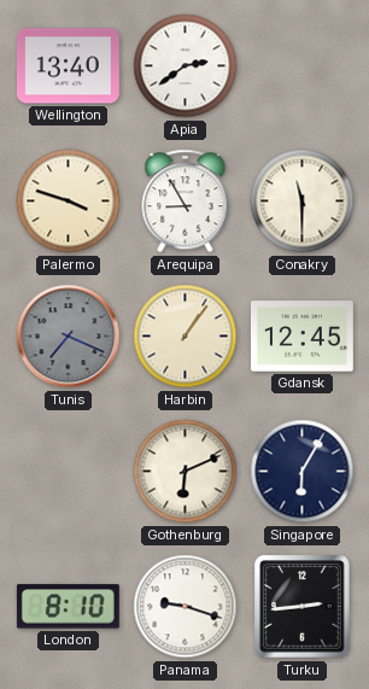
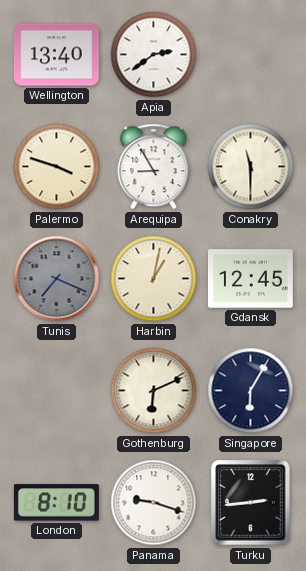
Harbin: 1:06 -> 1:02
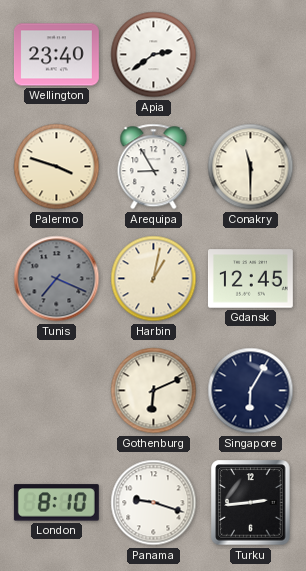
Wellington: 13:40 -> 23:40
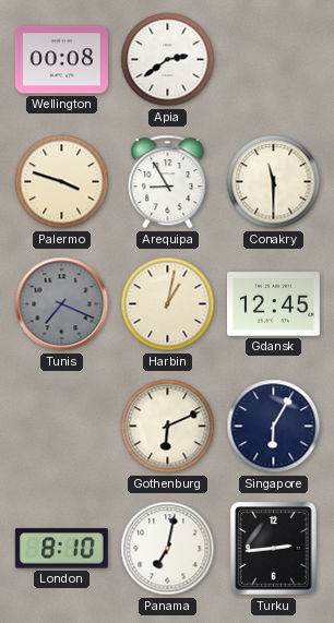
Wellington: 23:40 -> 00:08
Panama: 9:18 -> 7:02
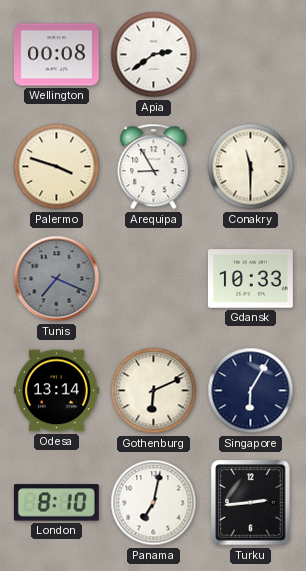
Harbin: 1:02 -> none
Gdansk: 12:45 -> 10:33
Odesa: none -> 13:14
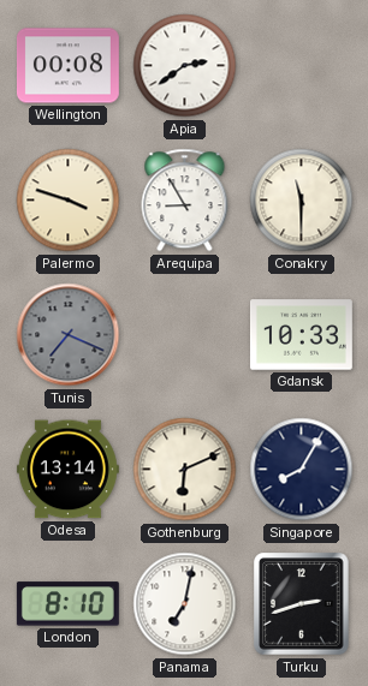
Singapore: 6:05 -> 8:05
Turku: 2:44 -> 2:42
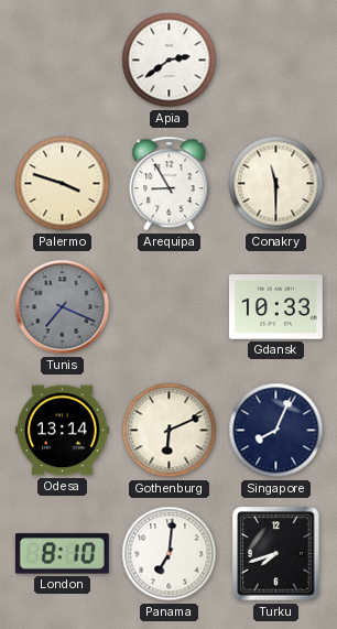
Wellington: 00:08 -> none
Singapore: 8:05 -> 8:04
Panama: 7:02 -> 7:01
Turku: 2:42 -> 7:42
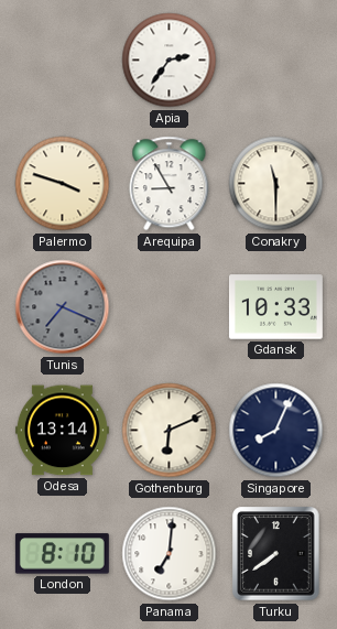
Apia: 2:39 -> 2:36
Turku: 7:42 -> 7:39
